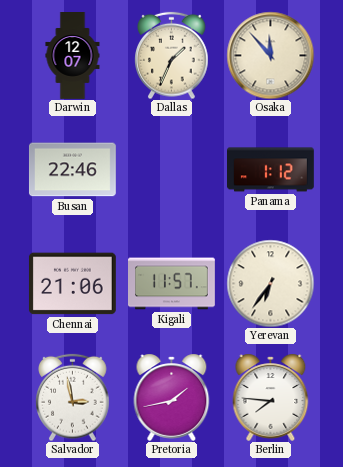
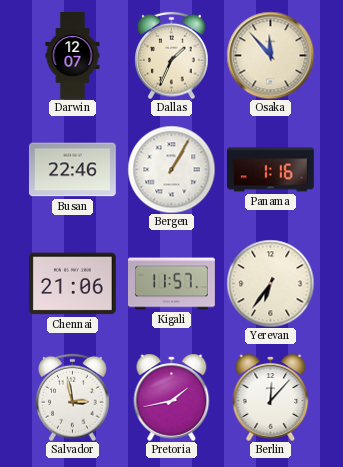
Bergen: none -> 1:05
Panama: 1:12 -> 1:16
Berlin: 7:46 -> 12:07
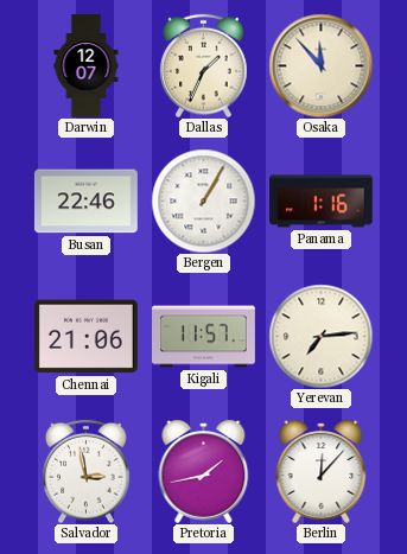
Yerevan: 6:36 -> 7:14
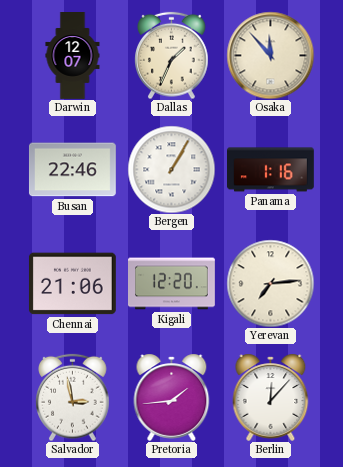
Kigali: 11:57 -> 12:20
Pretoria: 1:43 -> 1:44
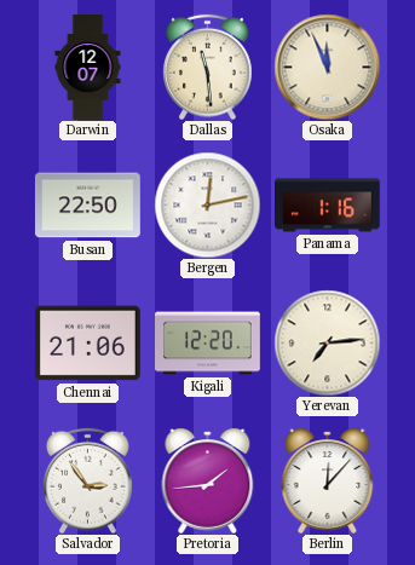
Dallas: 1:34 -> 11:29
Osaka: 11:53 -> 11:56
Busan: 22:46 -> 22:50
Bergen: 1:05 -> 12:13
Salvador: 2:58 -> 2:54
